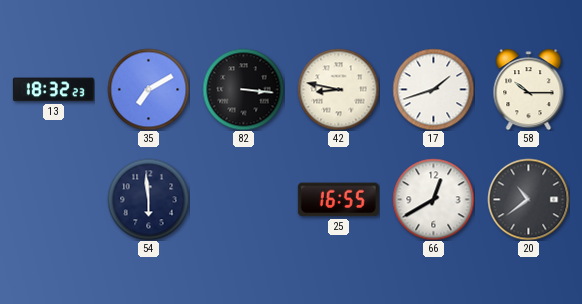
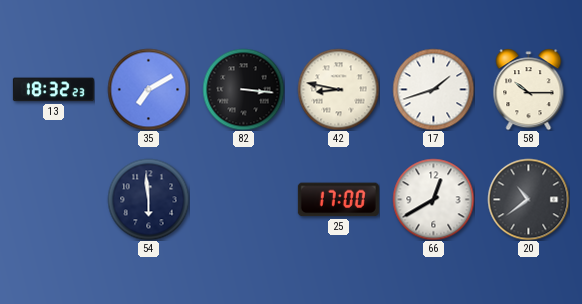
25: 16:55 -> 17:00
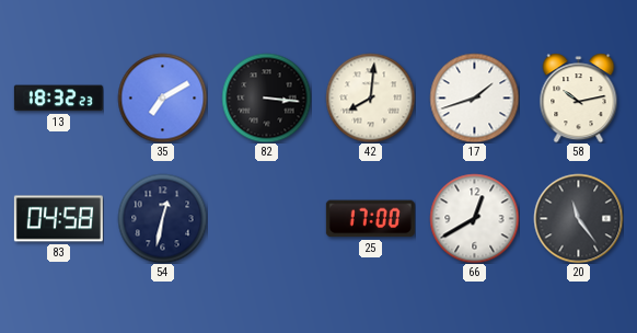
42: 8:47 -> 8:01
58: 10:15 -> 10:13
83: none -> 04:58
54: 5:59 -> 12:32
20: 10:39 -> 11:24
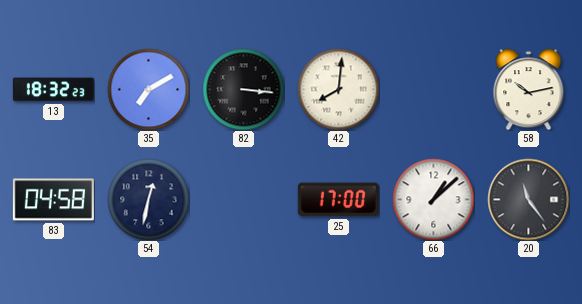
17: 1:42 -> none
66: 12:40 -> 1:08
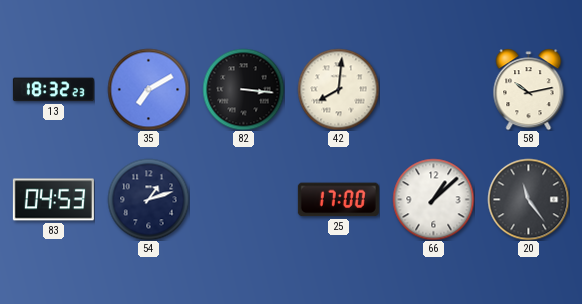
83: 04:58 -> 04:53
54: 12:32 -> 1:12
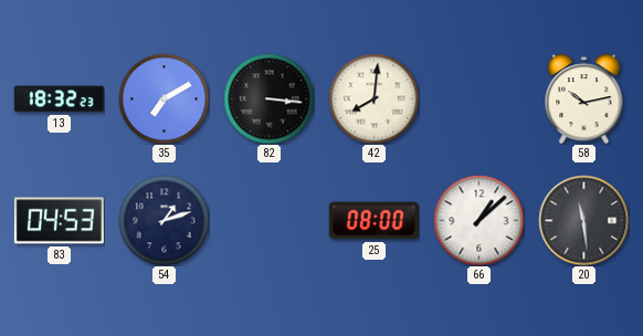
25: 17:00 -> 08:00
20: 11:24 -> 11:29
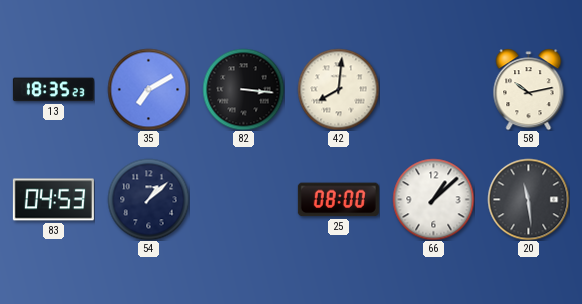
13: 18:32 -> 18:35
54: 1:12 -> 1:08
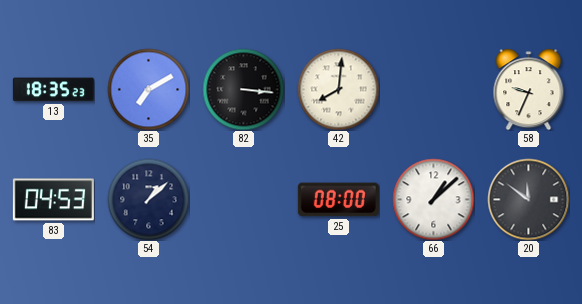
58: 10:13 -> 9:34
20: 11:29 -> 11:51
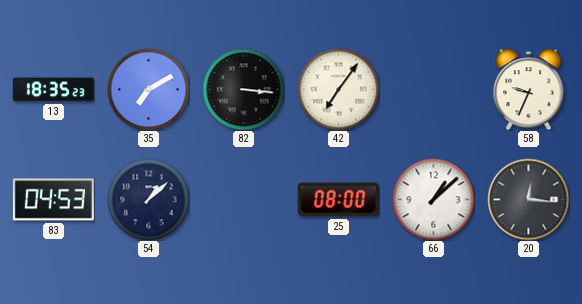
42: 8:01 -> 7:06
20: 11:51 -> 12:16
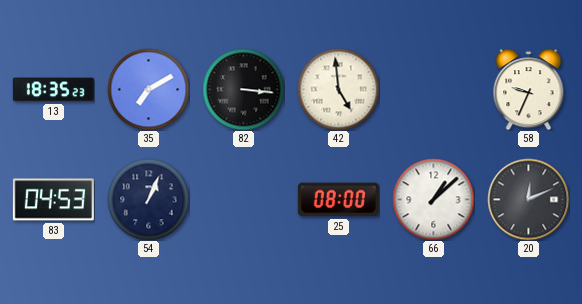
42: 7:06 -> 4:59
54: 1:08 -> 1:04
20: 12:16 -> 12:11
